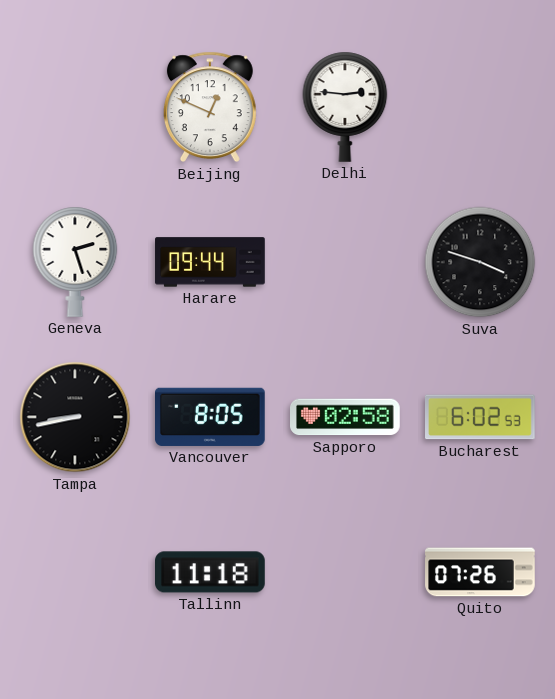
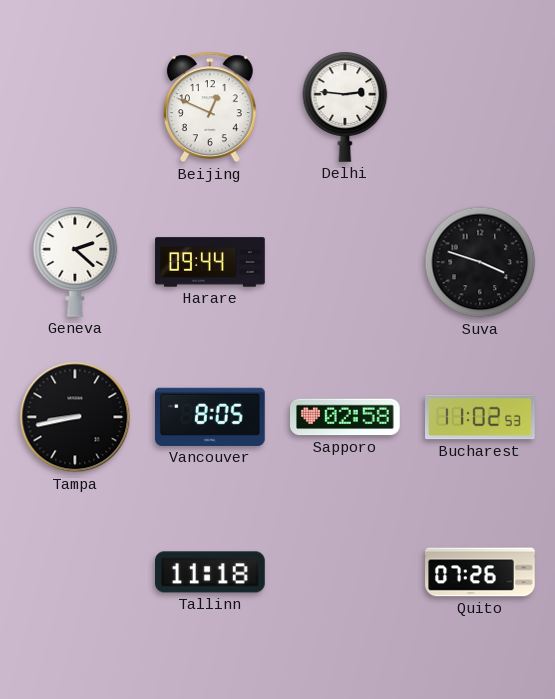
Geneva: 2:27 -> 2:22
Bucharest: 6:02 -> 11:02
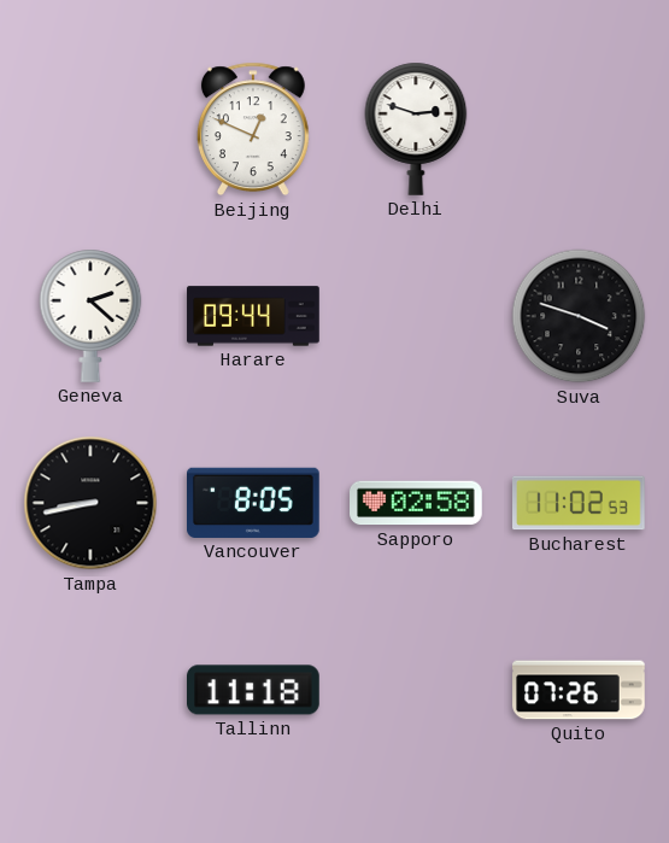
Delhi: 2:46 -> 2:48
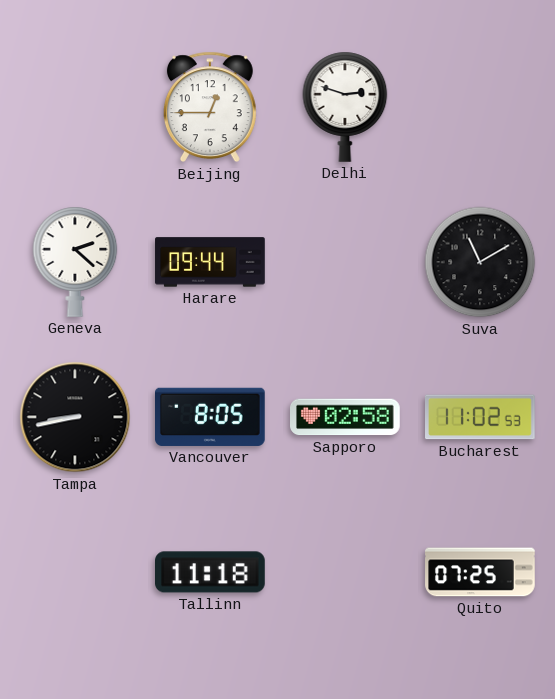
Beijing: 12:49 -> 12:45
Suva: 3:48 -> 11:10
Quito: 07:26 -> 07:25
